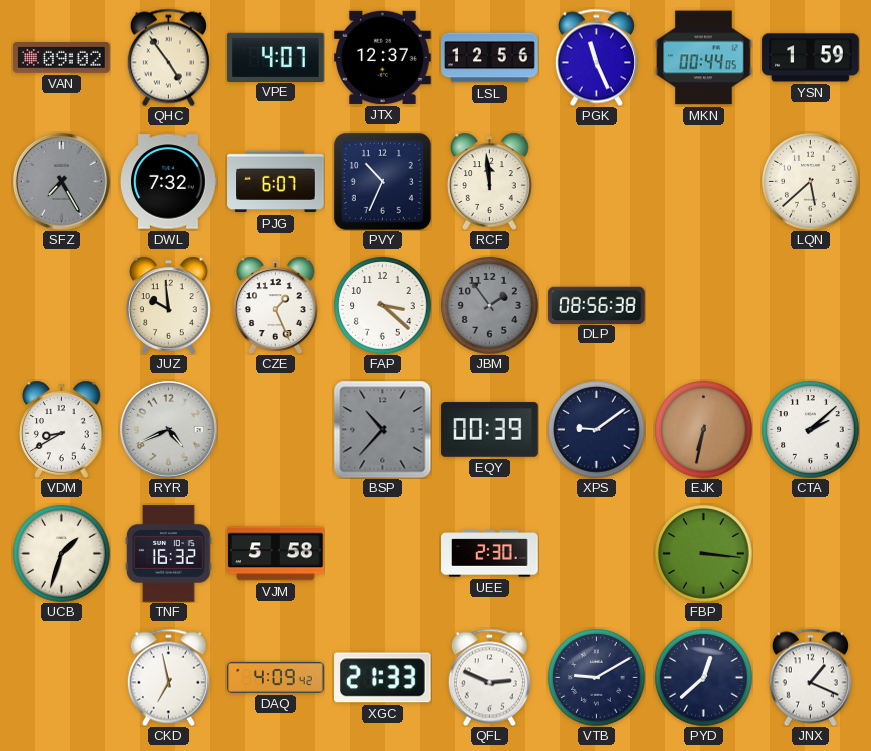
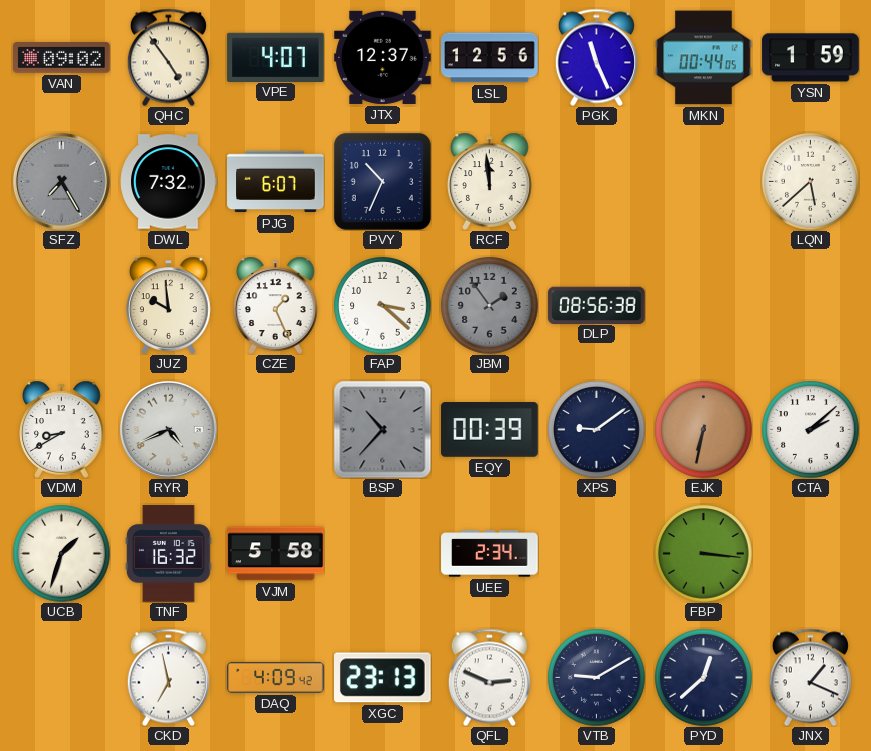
UEE: 2:30 -> 2:34
XGC: 21:33 -> 23:13
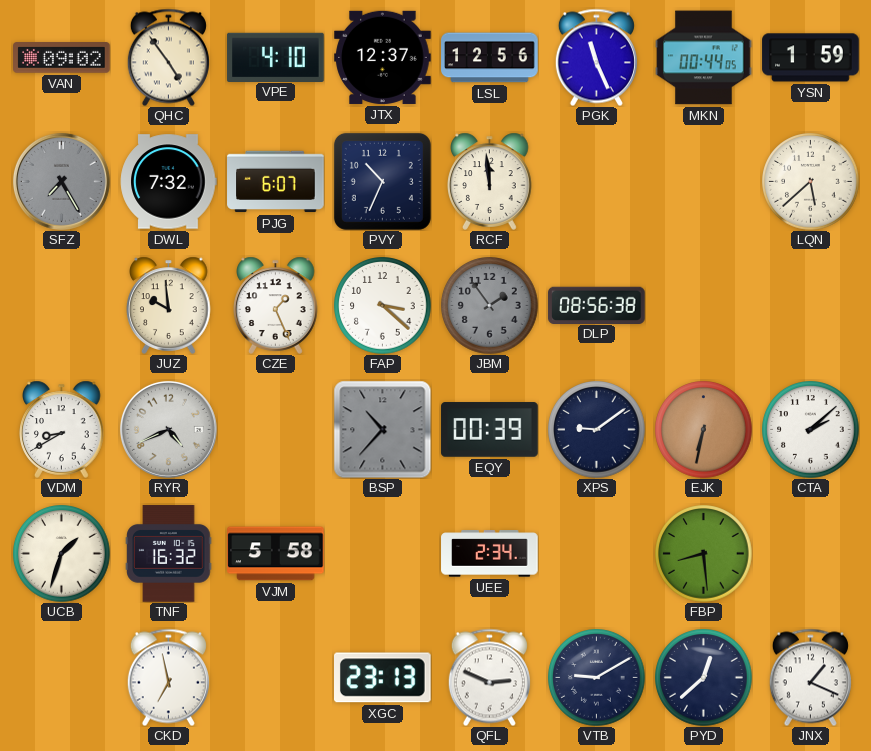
VPE: 4:07 -> 4:10
FBP: 3:16 -> 8:29
DAQ: 4:09 -> none
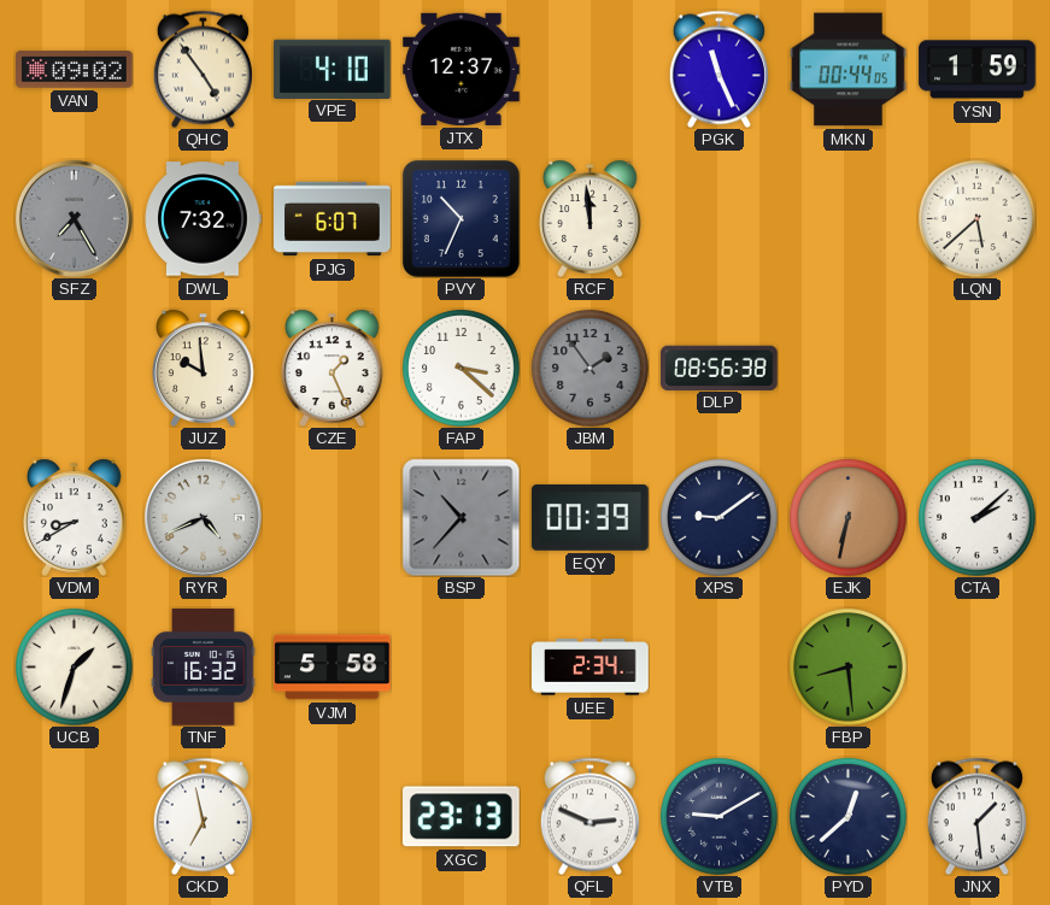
LSL: 12:56 -> none
JNX: 1:19 -> 1:29
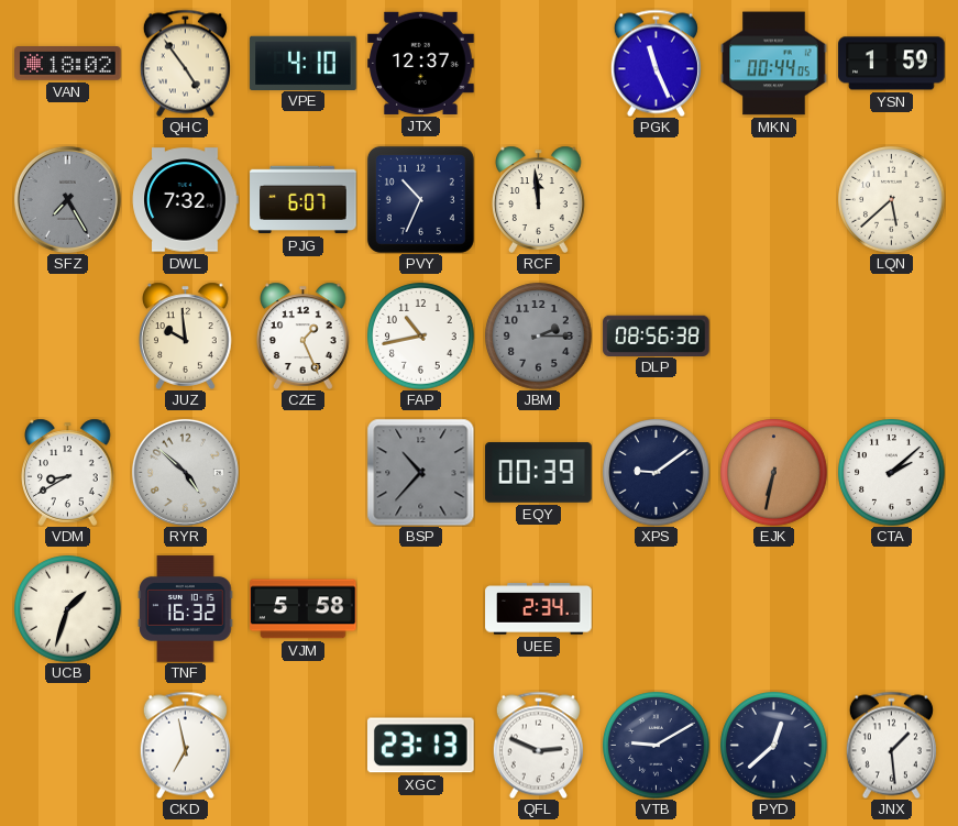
VAN: 09:02 -> 18:02
FAP: 3:22 -> 10:43
JBM: 1:54 -> 2:15
RYR: 4:41 -> 4:52
FBP: 8:29 -> none
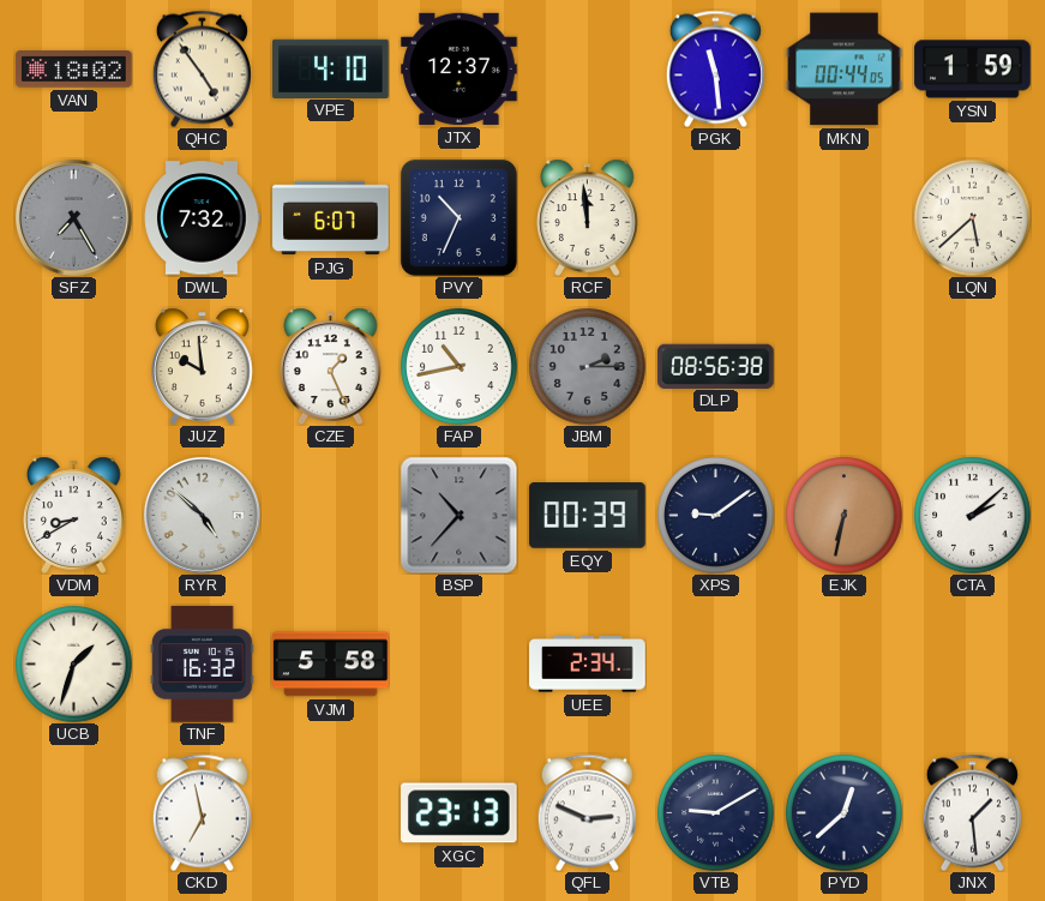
PGK: 11:26 -> 11:29
